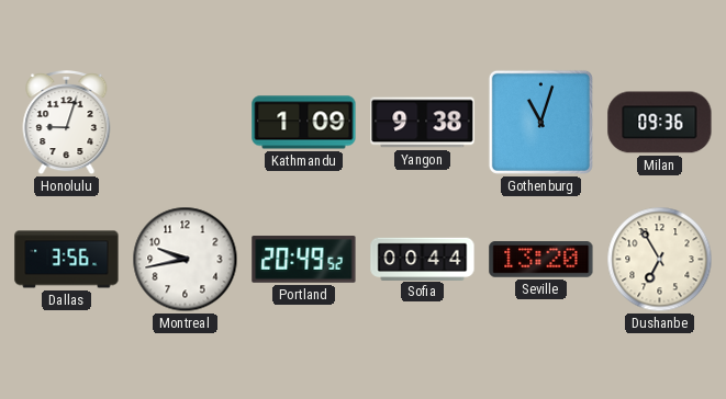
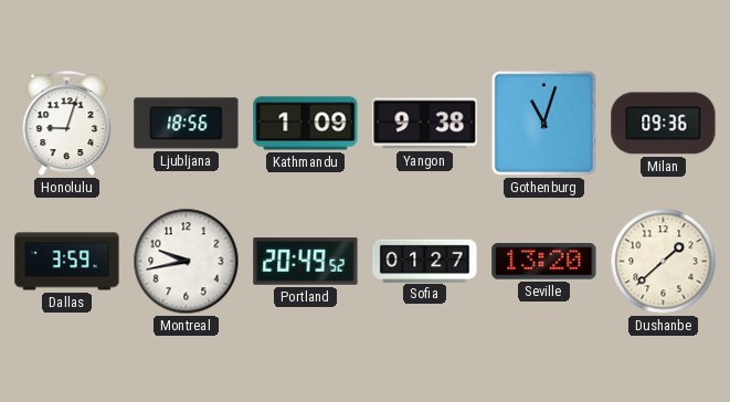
Ljubljana: none -> 18:56
Dallas: 3:56 -> 3:59
Sofia: 00:44 -> 01:27
Dushanbe: 6:55 -> 1:38
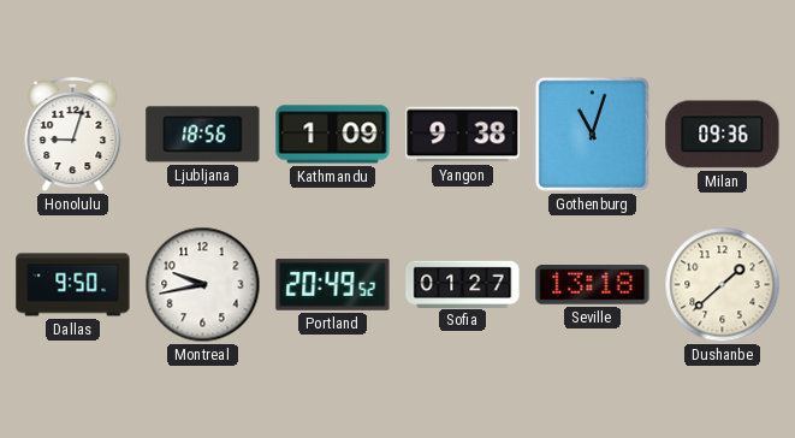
Dallas: 3:59 -> 9:50
Seville: 13:20 -> 13:18
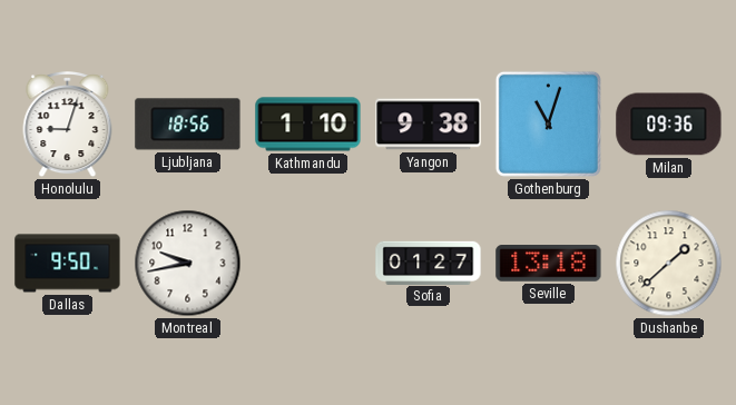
Kathmandu: 1:09 -> 1:10
Portland: 20:49 -> none
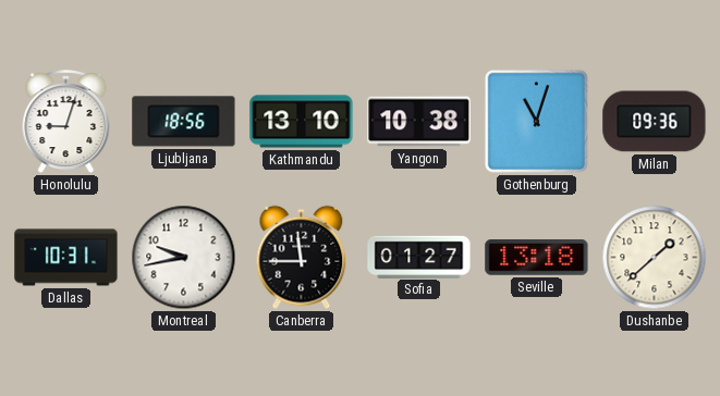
Kathmandu: 1:10 -> 13:10
Yangon: 9:38 -> 10:38
Dallas: 9:50 -> 10:31
Canberra: none -> 11:45
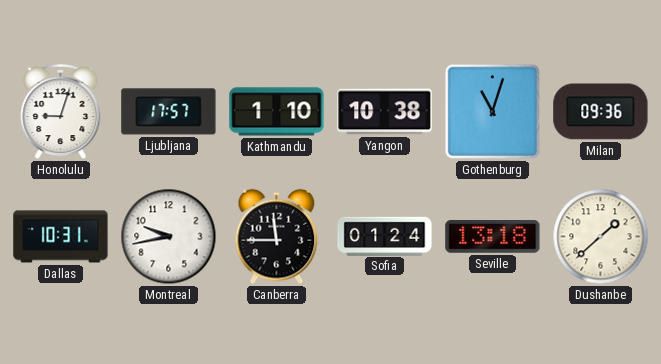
Ljubljana: 18:56 -> 17:57
Kathmandu: 13:10 -> 1:10
Sofia: 01:27 -> 01:24
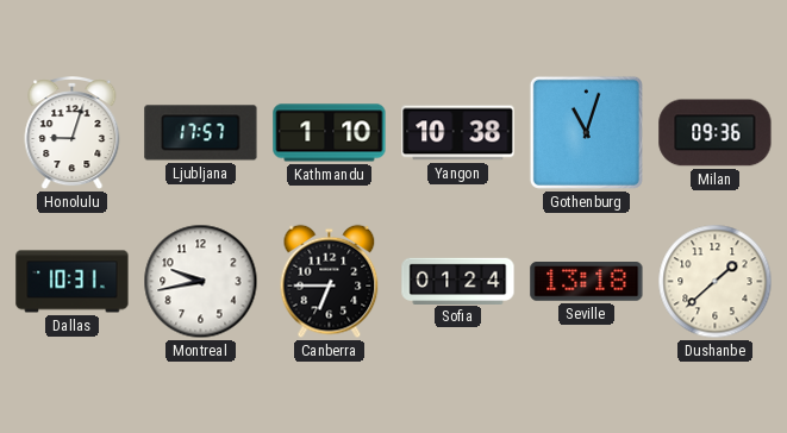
Canberra: 11:45 -> 6:45
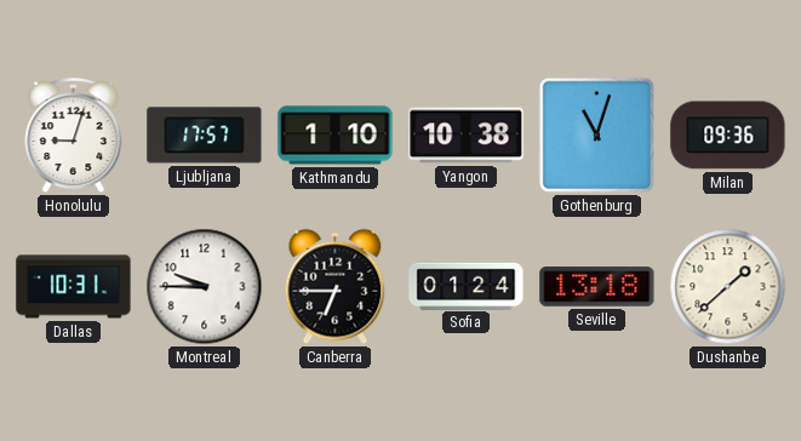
Montreal: 9:43 -> 9:45
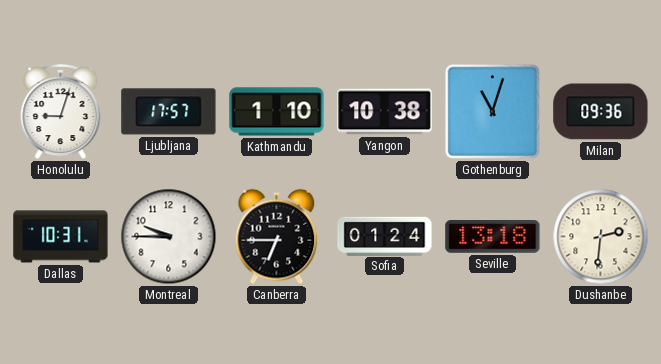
Dushanbe: 1:38 -> 2:31
